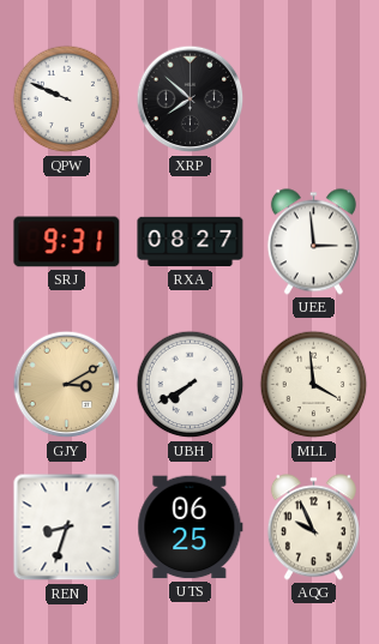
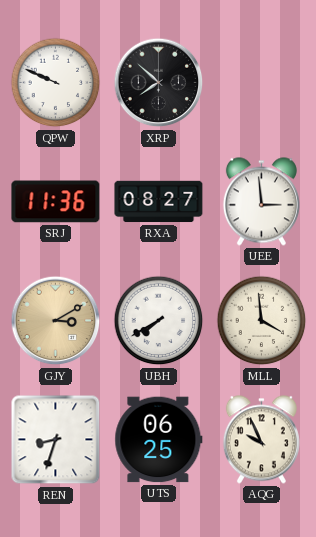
SRJ: 9:31 -> 11:36
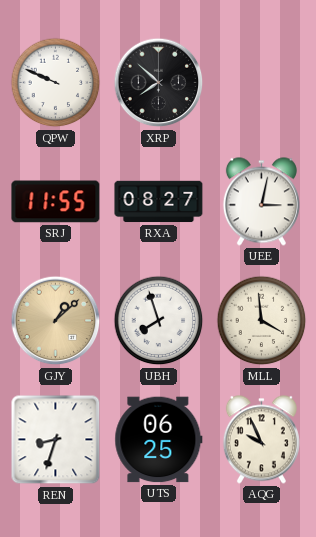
SRJ: 11:36 -> 11:55
UEE: 2:59 -> 3:02
GJY: 3:10 -> 1:08
UBH: 7:40 -> 7:57
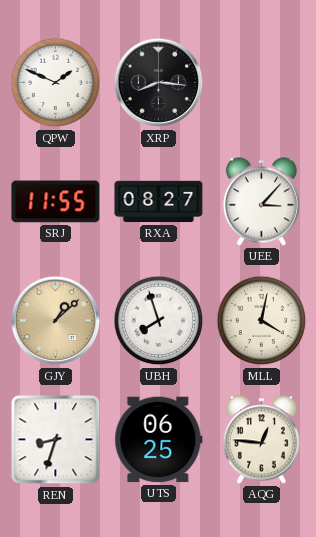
QPW: 9:49 -> 1:49
XRP: 7:52 -> 8:16
UEE: 3:02 -> 3:07
MLL: 3:59 -> 4:02
AQG: 9:56 -> 12:46
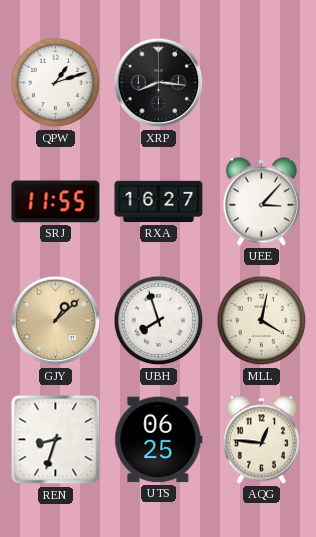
QPW: 1:49 -> 1:12
RXA: 08:27 -> 16:27
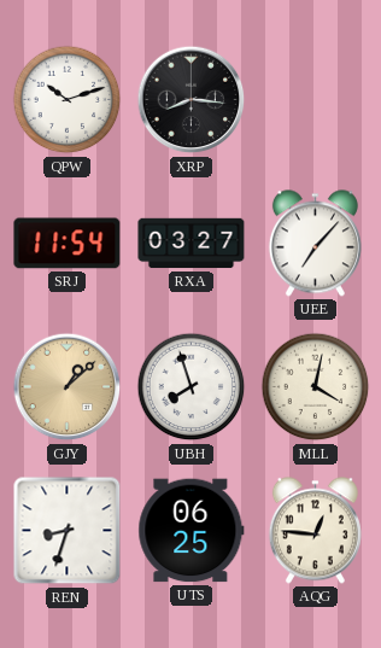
QPW: 1:12 -> 10:12
SRJ: 11:55 -> 11:54
RXA: 16:27 -> 03:27
UEE: 3:07 -> 7:07
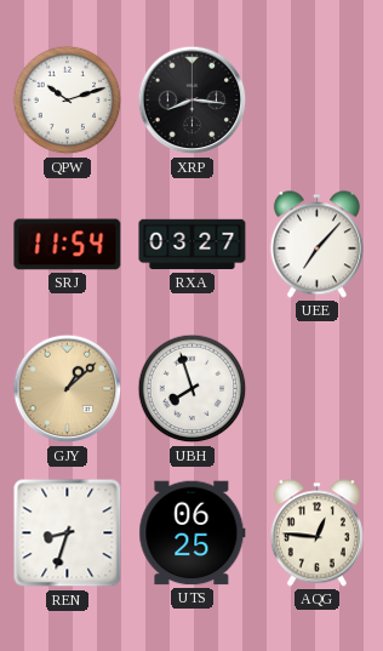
MLL: 4:02 -> none
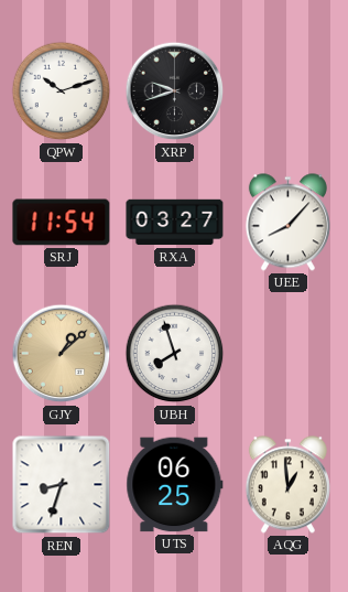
XRP: 8:16 -> 9:42
UEE: 7:07 -> 8:07
AQG: 12:46 -> 12:59
